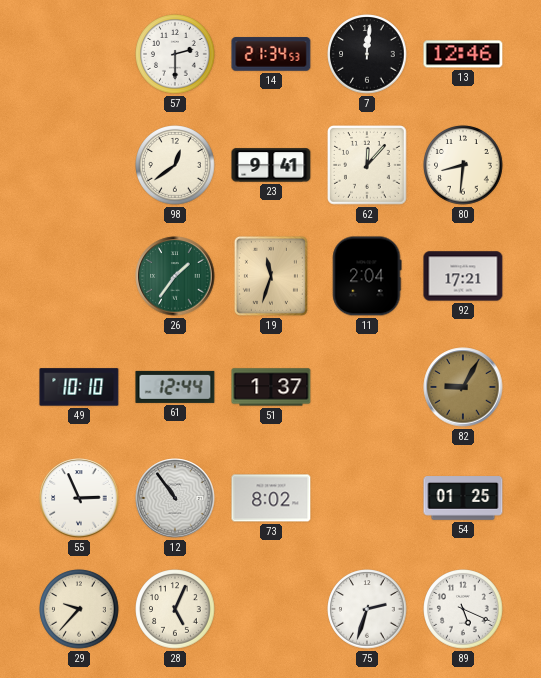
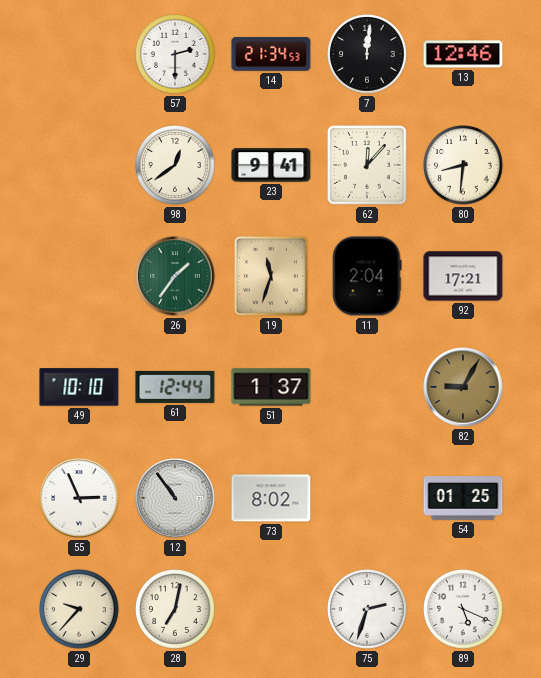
28: 5:04 -> 7:02
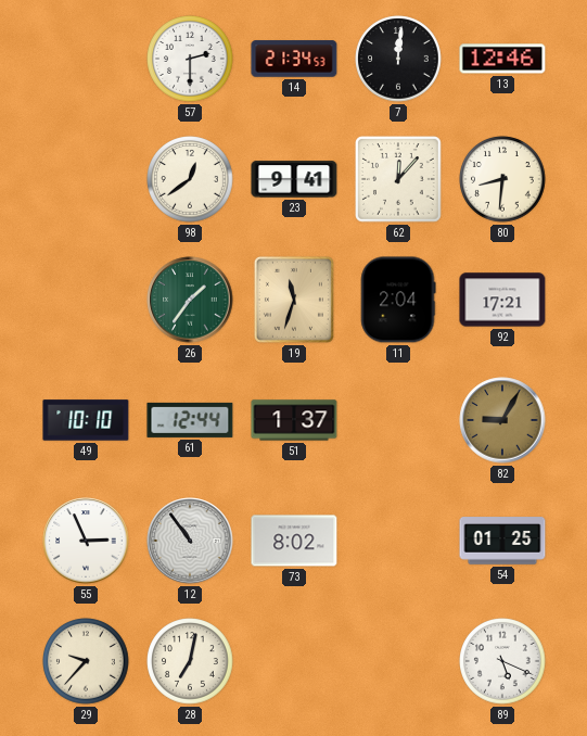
75: 2:33 -> none
